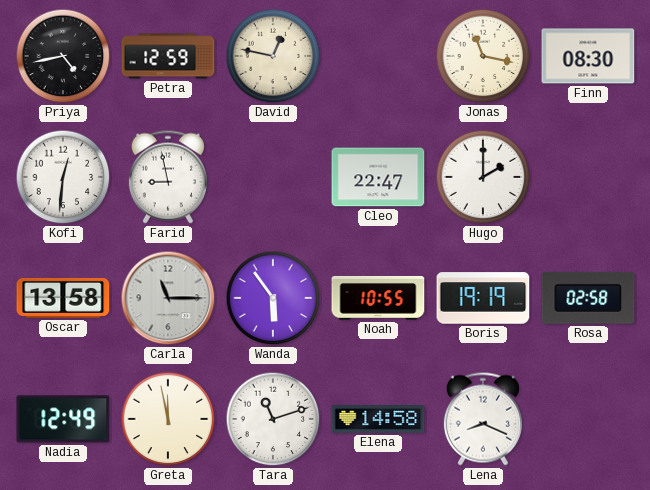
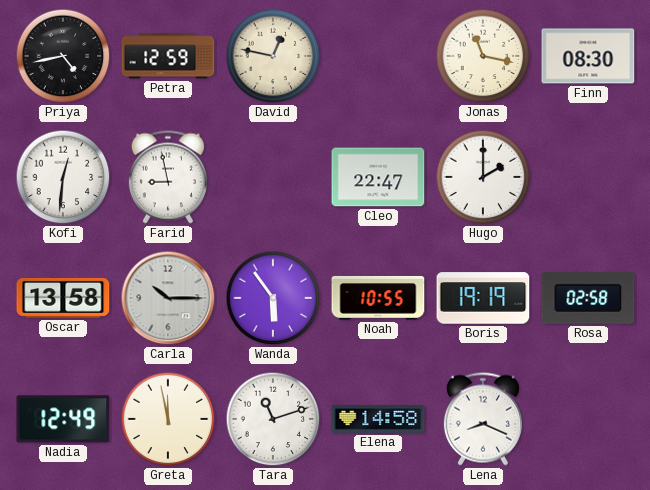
Carla: 11:15 -> 10:15
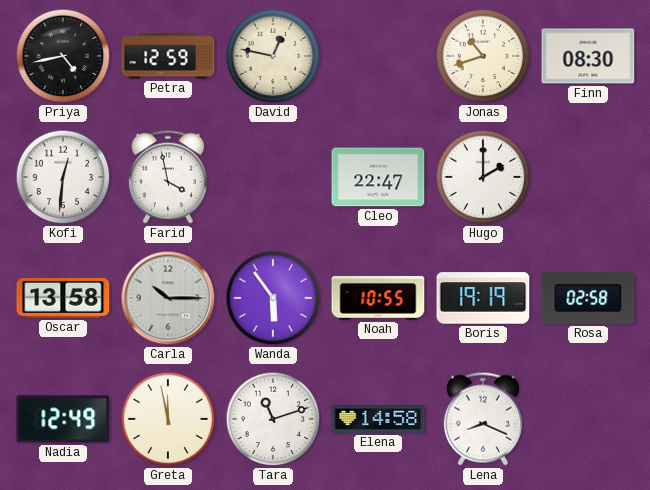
Jonas: 11:17 -> 10:42
Farid: 8:58 -> 3:58
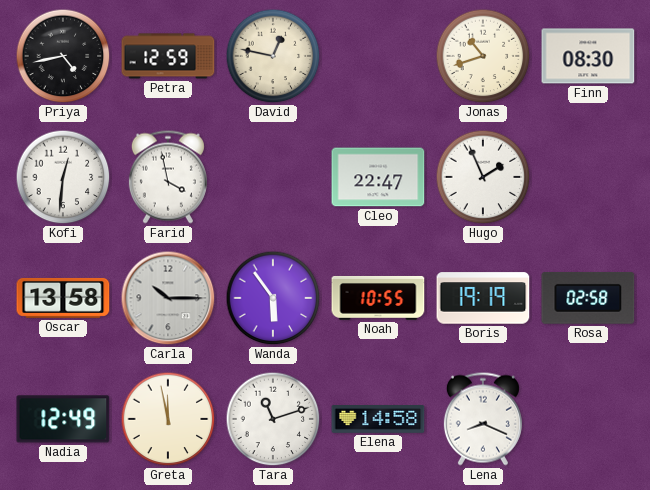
Hugo: 2:00 -> 1:56
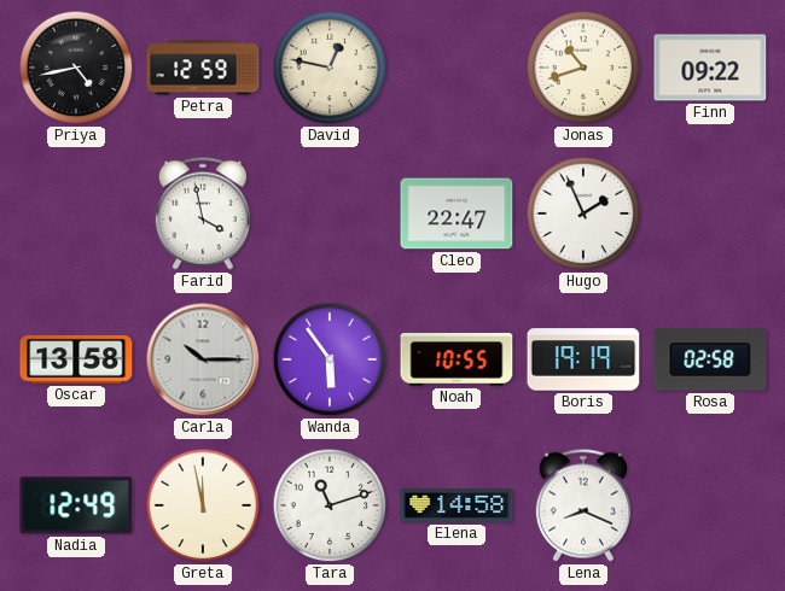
Finn: 08:30 -> 09:22
Kofi: 12:31 -> none
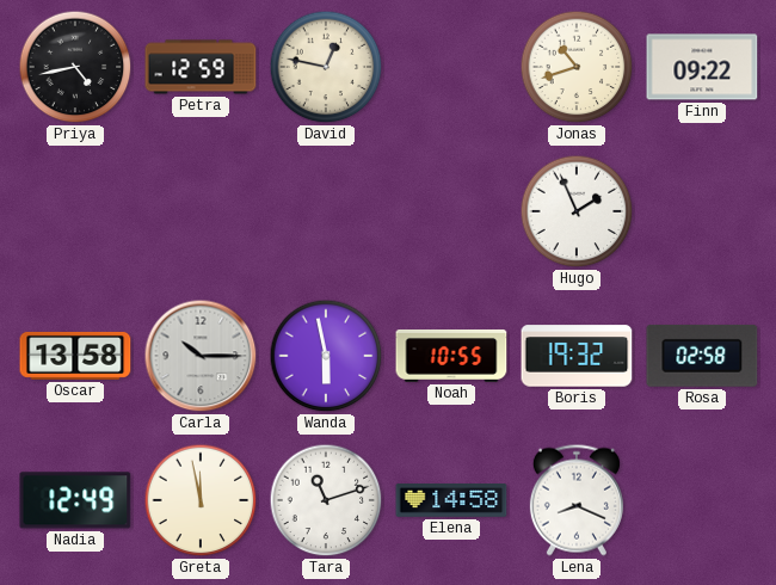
Farid: 3:58 -> none
Cleo: 22:47 -> none
Wanda: 5:54 -> 5:58
Boris: 19:19 -> 19:32
